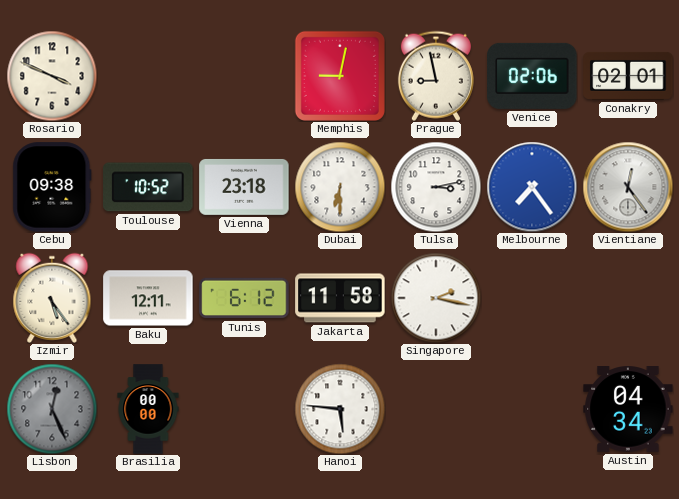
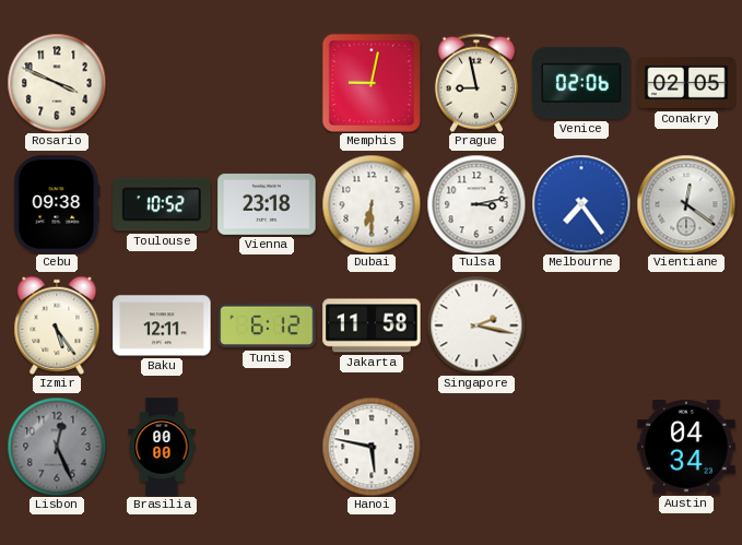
Conakry: 02:01 -> 02:05
Vientiane: 12:24 -> 12:21
Hanoi: 5:46 -> 5:47
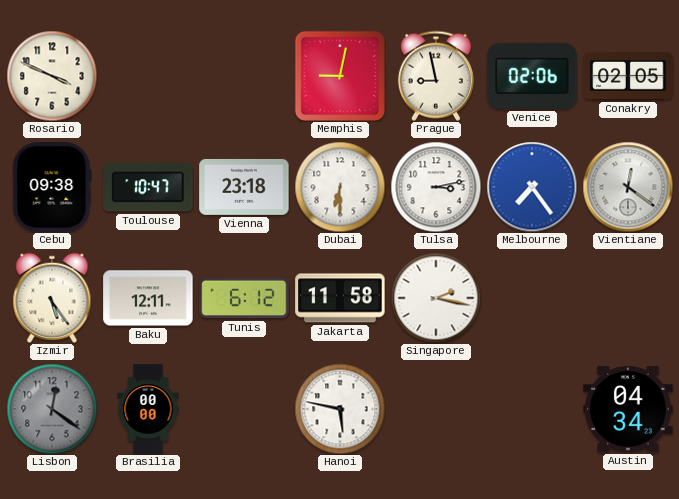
Toulouse: 10:52 -> 10:47
Lisbon: 12:26 -> 12:21
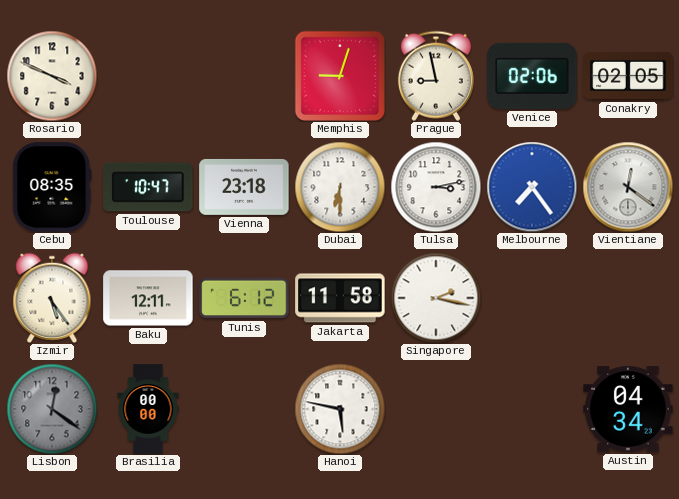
Memphis: 9:02 -> 9:03
Cebu: 09:38 -> 08:35
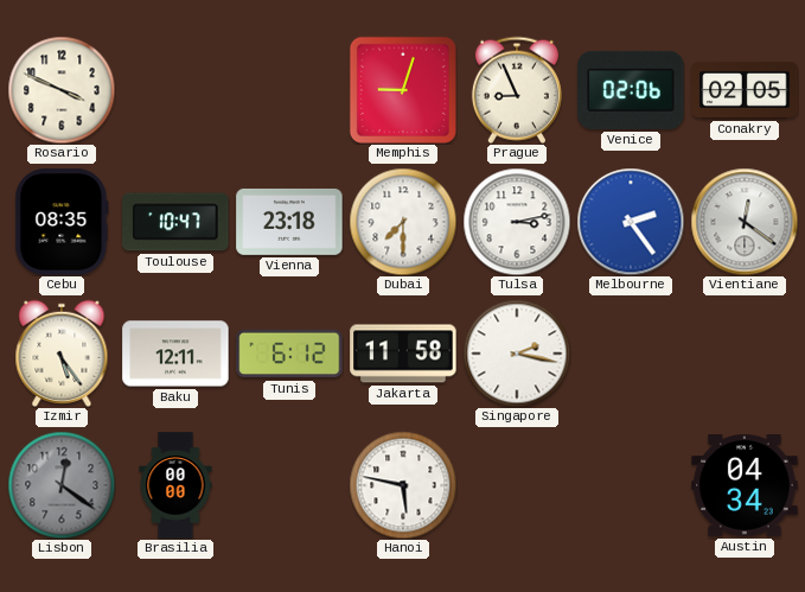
Prague: 8:58 -> 8:56
Dubai: 6:30 -> 7:30
Melbourne: 7:24 -> 2:24
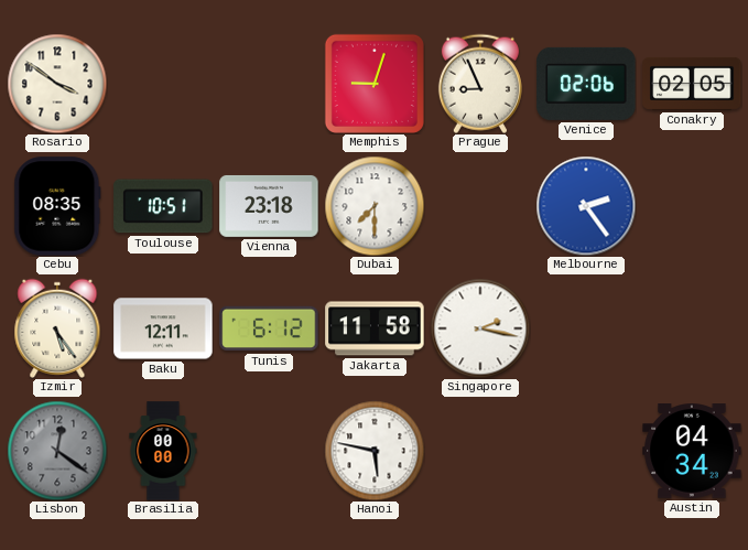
Rosario: 3:49 -> 3:51
Toulouse: 10:47 -> 10:51
Tulsa: 3:13 -> none
Vientiane: 12:21 -> none
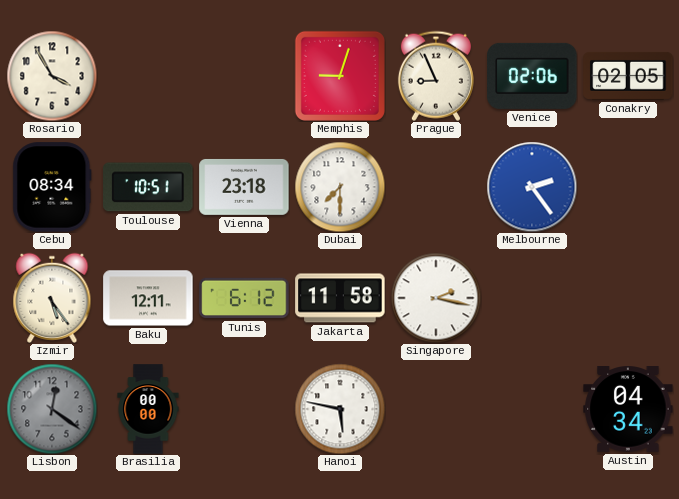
Rosario: 3:51 -> 3:55
Cebu: 08:35 -> 08:34
